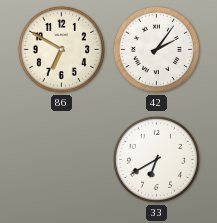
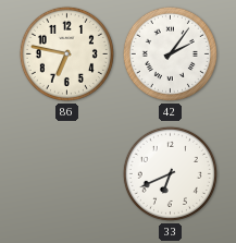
86: 6:50 -> 6:47
33: 6:40 -> 6:41
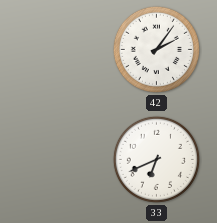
86: 6:47 -> none
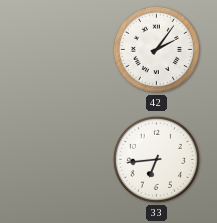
33: 6:41 -> 6:44
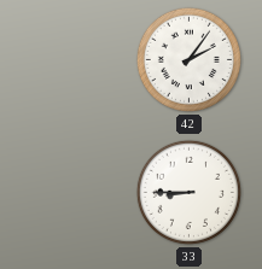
33: 6:44 -> 8:45
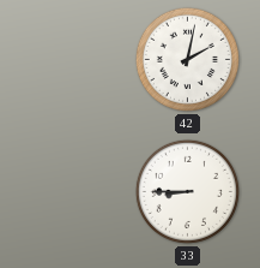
42: 2:06 -> 2:02
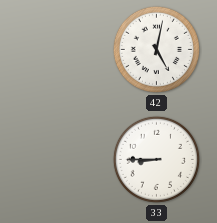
42: 2:02 -> 5:02
